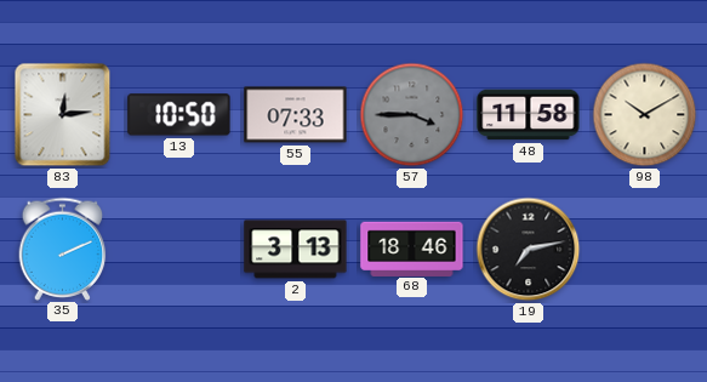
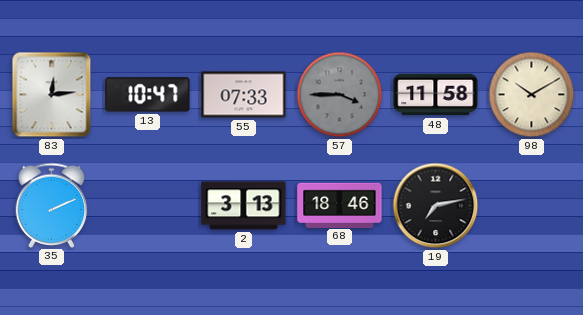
13: 10:50 -> 10:47
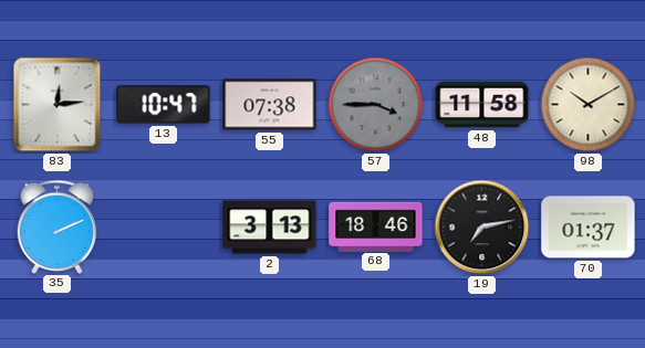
55: 07:33 -> 07:38
70: none -> 01:37
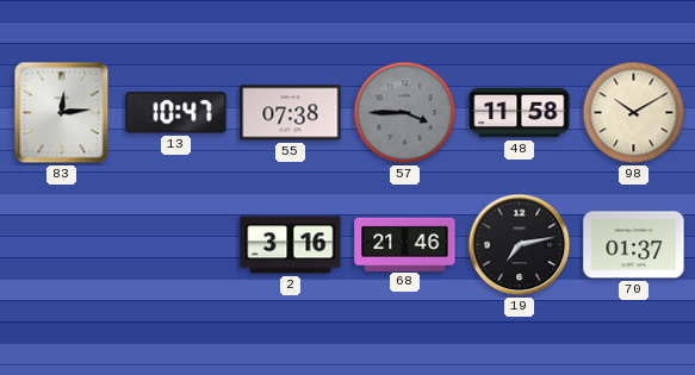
35: 2:11 -> none
2: 3:13 -> 3:16
68: 18:46 -> 21:46
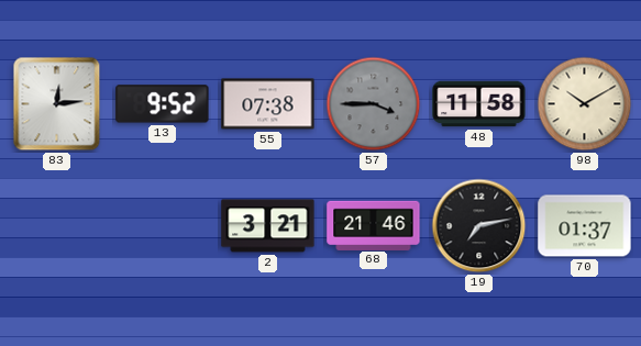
13: 10:47 -> 9:52
2: 3:16 -> 3:21
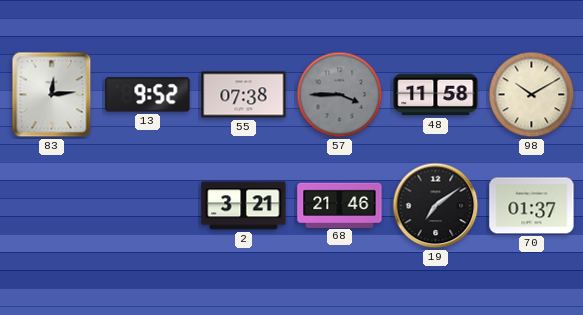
19: 7:13 -> 7:09
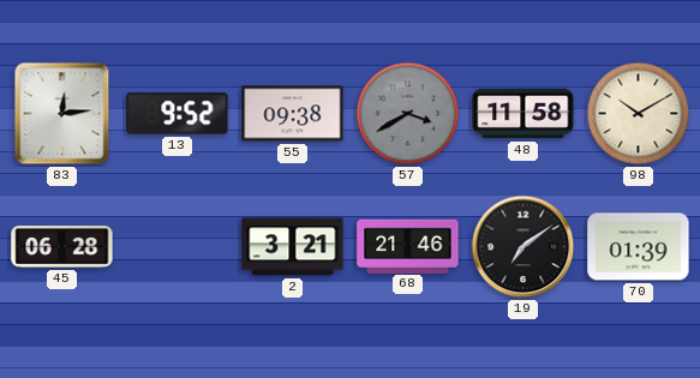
55: 07:38 -> 09:38
57: 3:45 -> 3:40
45: none -> 06:28
70: 01:37 -> 01:39
